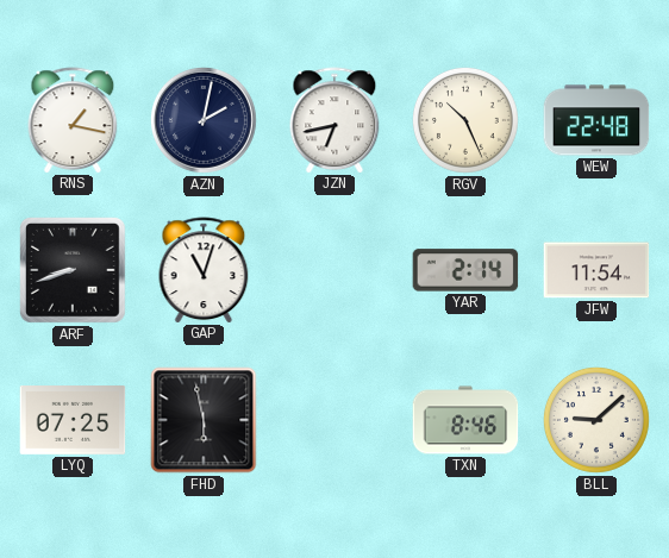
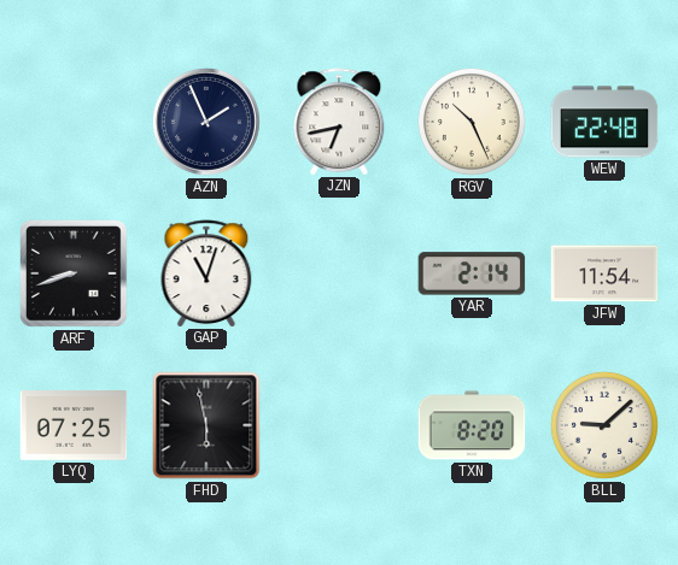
RNS: 1:17 -> none
AZN: 2:02 -> 1:56
TXN: 8:46 -> 8:20
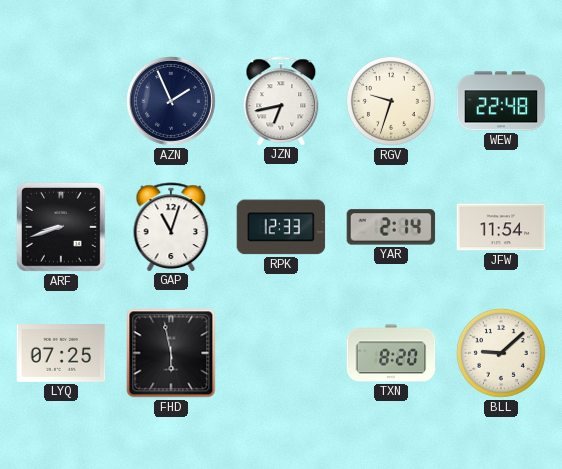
RGV: 10:26 -> 9:33
RPK: none -> 12:33
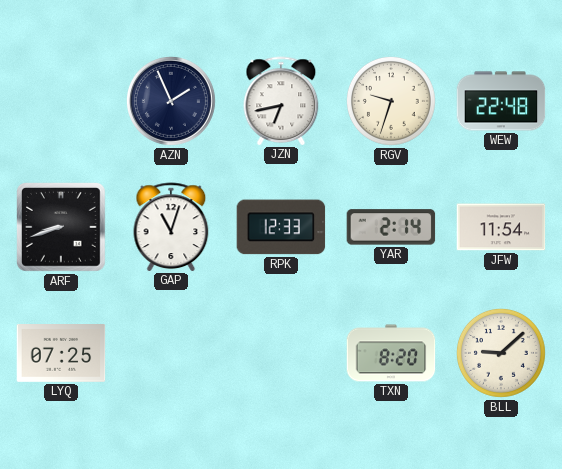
FHD: 5:58 -> none
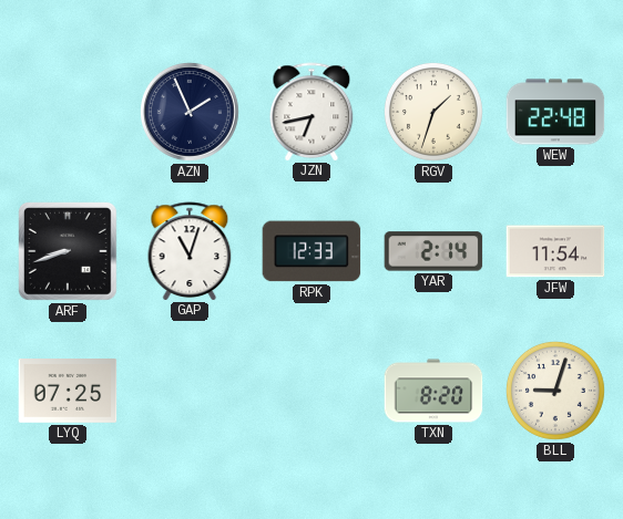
RGV: 9:33 -> 1:33
BLL: 9:08 -> 9:03
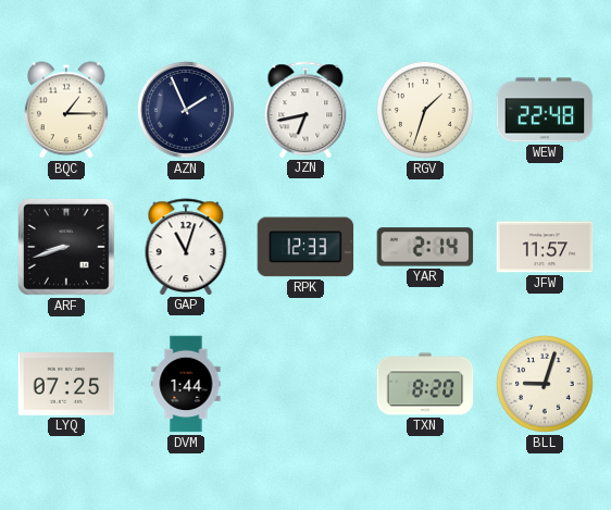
BQC: none -> 1:15
JFW: 11:54 -> 11:57
DVM: none -> 1:44
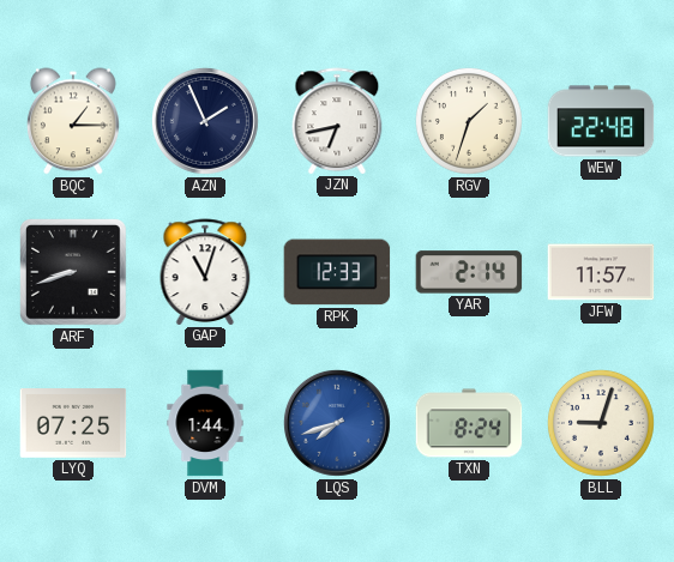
LQS: none -> 7:42
TXN: 8:20 -> 8:24
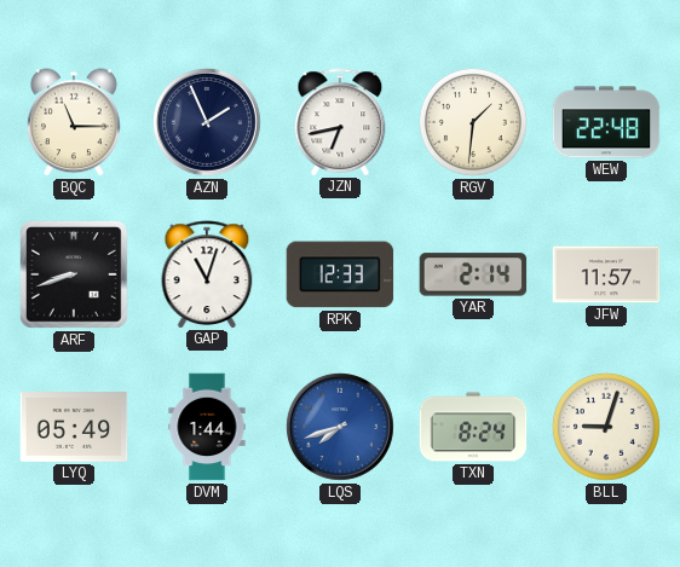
BQC: 1:15 -> 11:15
RGV: 1:33 -> 1:31
LYQ: 07:25 -> 05:49
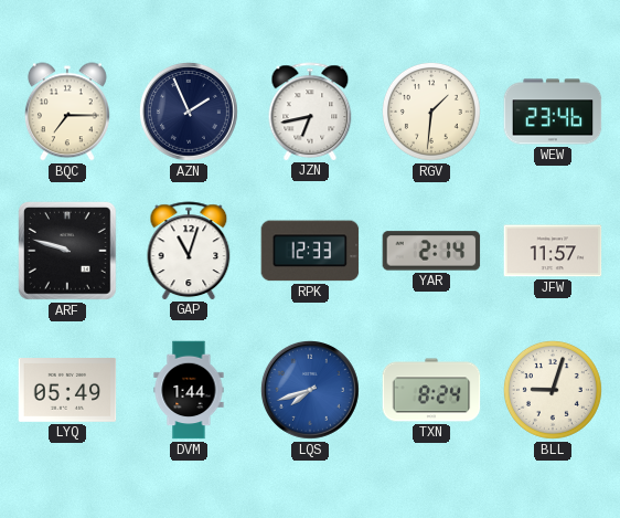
BQC: 11:15 -> 7:15
WEW: 22:48 -> 23:46
ARF: 8:42 -> 9:48
